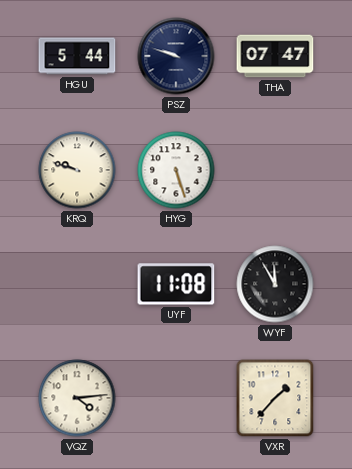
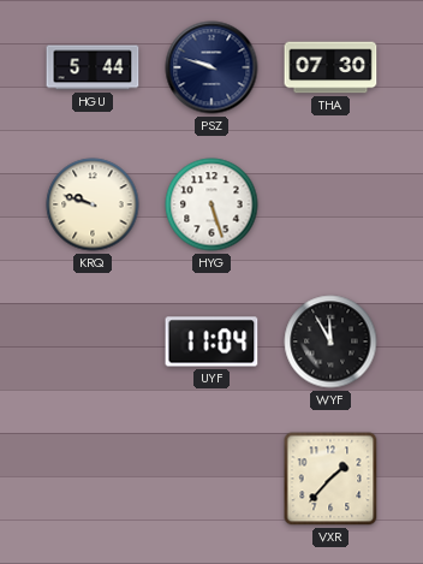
THA: 07:47 -> 07:30
UYF: 11:08 -> 11:04
VQZ: 4:14 -> none
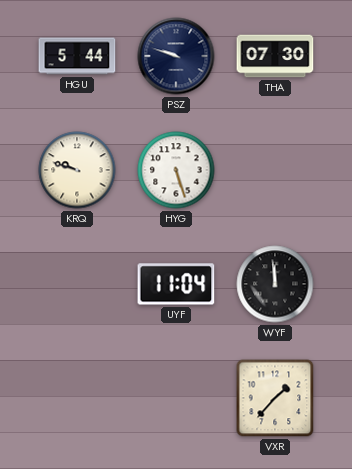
WYF: 11:55 -> 11:59
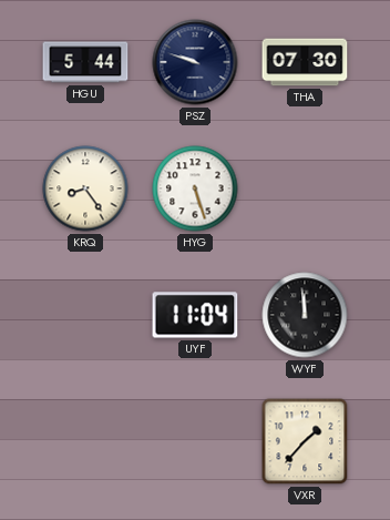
KRQ: 9:48 -> 8:24
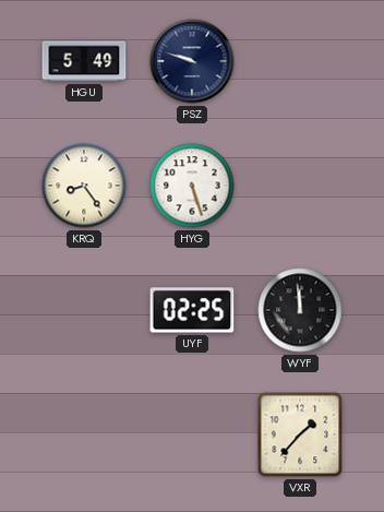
HGU: 5:44 -> 5:49
THA: 07:30 -> none
UYF: 11:04 -> 02:25
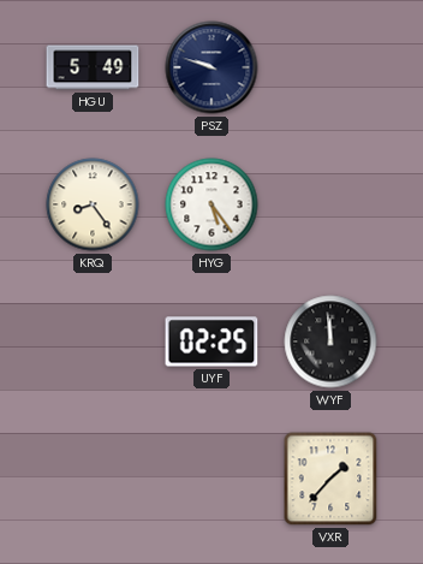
HYG: 5:27 -> 5:24
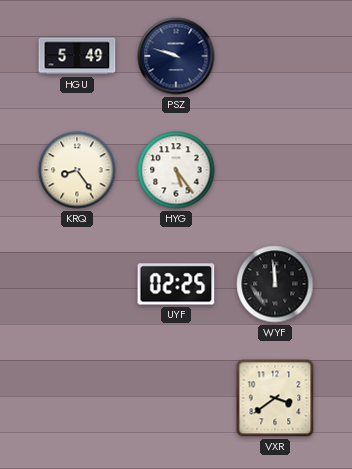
VXR: 1:37 -> 3:39
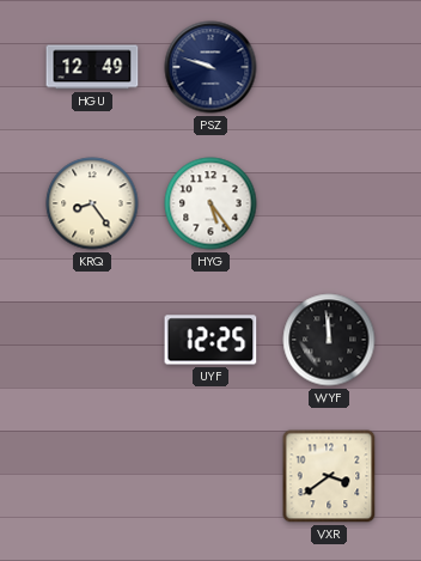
HGU: 5:49 -> 12:49
UYF: 02:25 -> 12:25
